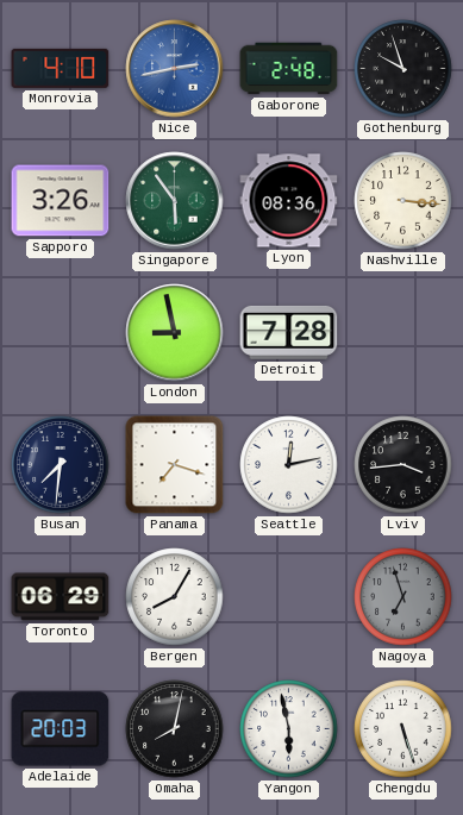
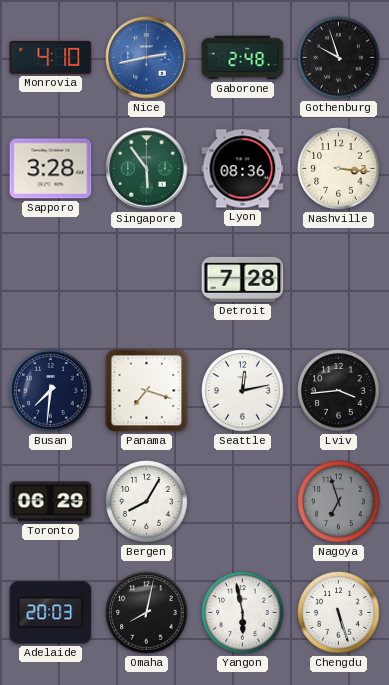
Sapporo: 3:26 -> 3:28
London: 8:58 -> none
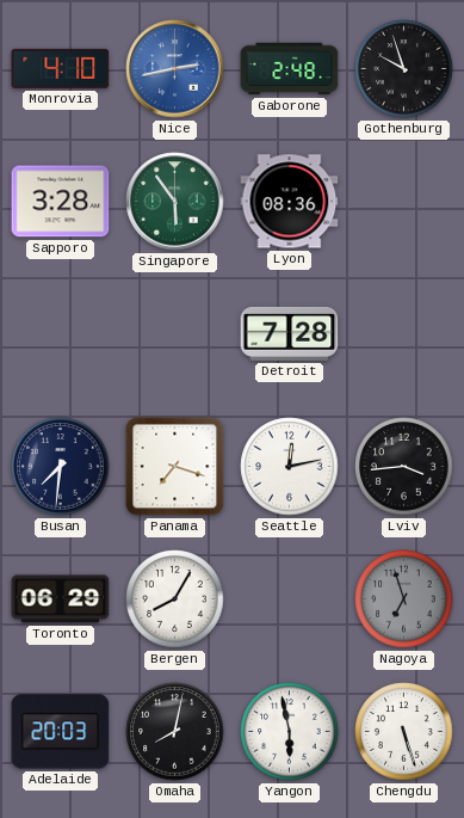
Nashville: 3:16 -> none
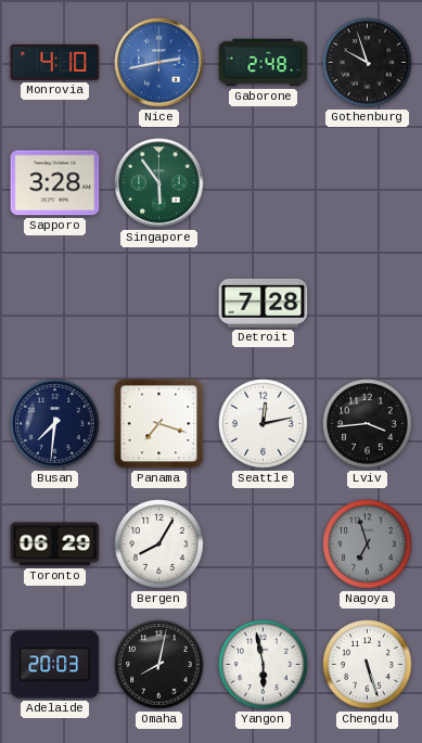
Lyon: 08:36 -> none
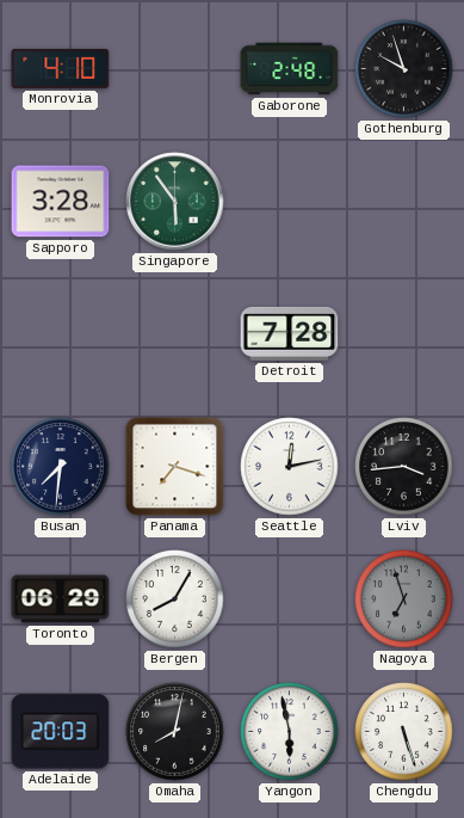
Nice: 2:43 -> none
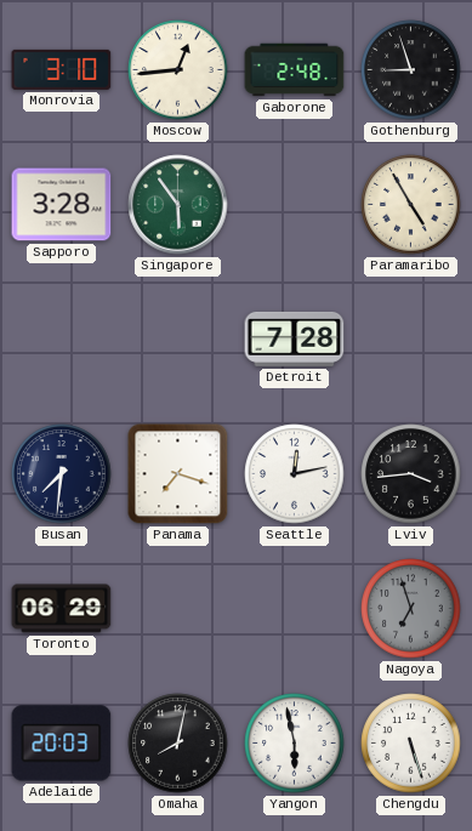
Monrovia: 4:10 -> 3:10
Moscow: none -> 12:44
Gothenburg: 9:57 -> 8:57
Paramaribo: none -> 4:55
Bergen: 8:05 -> none
